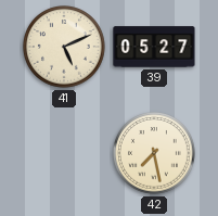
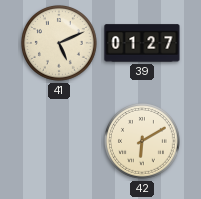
39: 05:27 -> 01:27
42: 7:28 -> 6:10
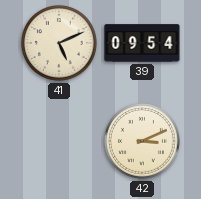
39: 01:27 -> 09:54
42: 6:10 -> 3:11
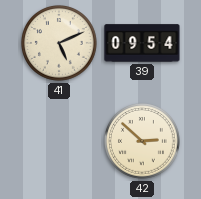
42: 3:11 -> 2:52
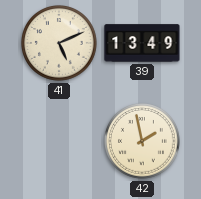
39: 09:54 -> 13:49
42: 2:52 -> 1:58
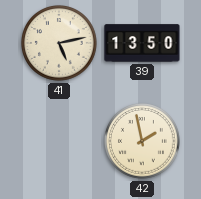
41: 5:11 -> 5:13
39: 13:49 -> 13:50
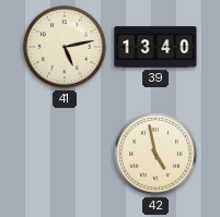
39: 13:50 -> 13:40
42: 1:58 -> 4:58
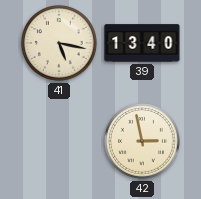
41: 5:13 -> 5:17
42: 4:58 -> 2:58
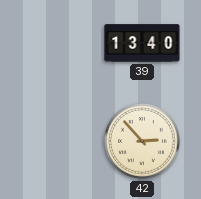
41: 5:17 -> none
42: 2:58 -> 2:53
